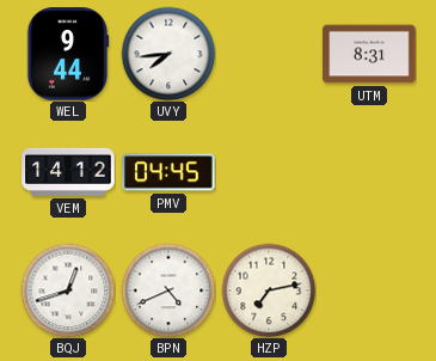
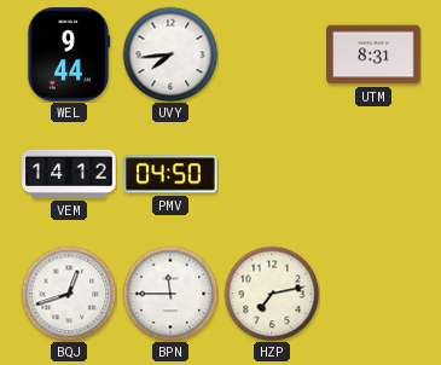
PMV: 04:45 -> 04:50
BPN: 4:41 -> 11:45
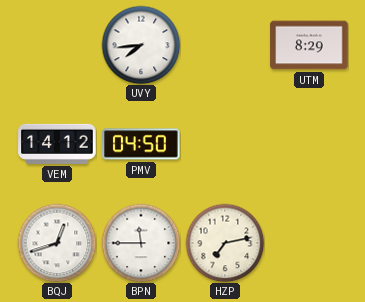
WEL: 9:44 -> none
UTM: 8:31 -> 8:29
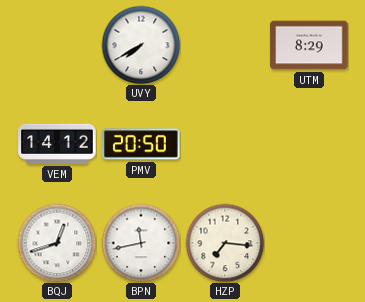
UVY: 7:44 -> 7:40
PMV: 04:50 -> 20:50
BPN: 11:45 -> 11:43
HZP: 7:13 -> 7:16
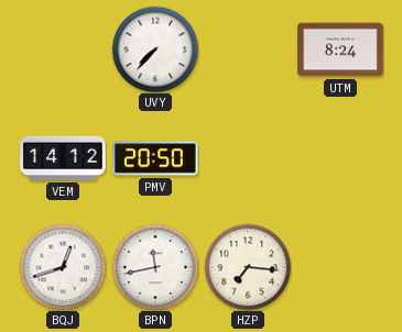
UVY: 7:40 -> 7:37
UTM: 8:29 -> 8:24
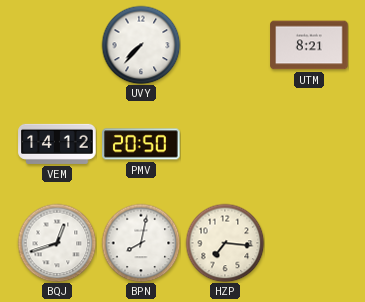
UTM: 8:24 -> 8:21
BPN: 11:43 -> 8:02
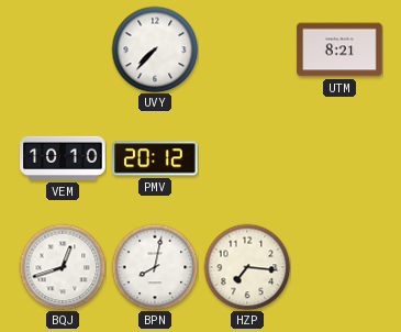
VEM: 14:12 -> 10:10
PMV: 20:50 -> 20:12
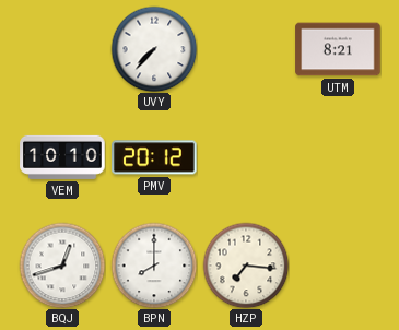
BPN: 8:02 -> 8:00
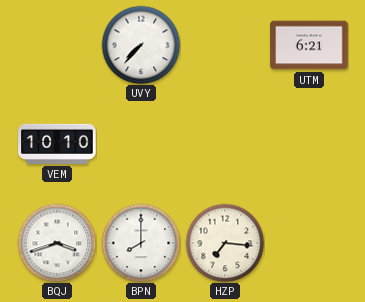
UTM: 8:21 -> 6:21
PMV: 20:12 -> none
BQJ: 12:42 -> 3:42
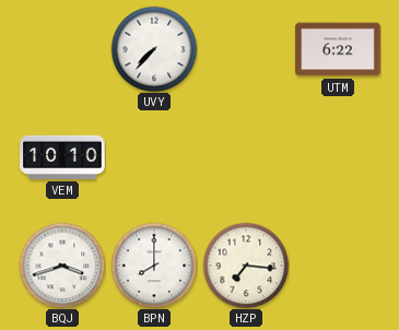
UTM: 6:21 -> 6:22
